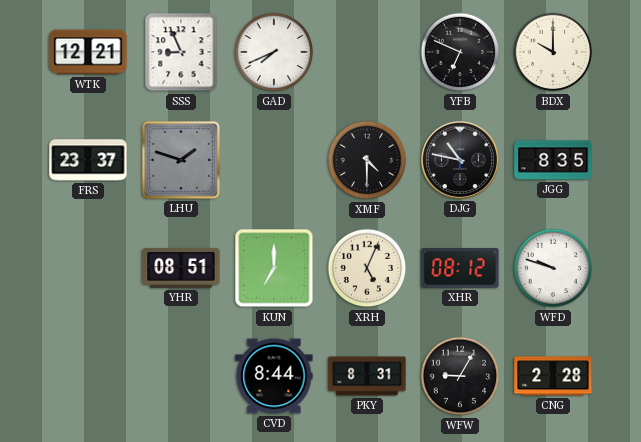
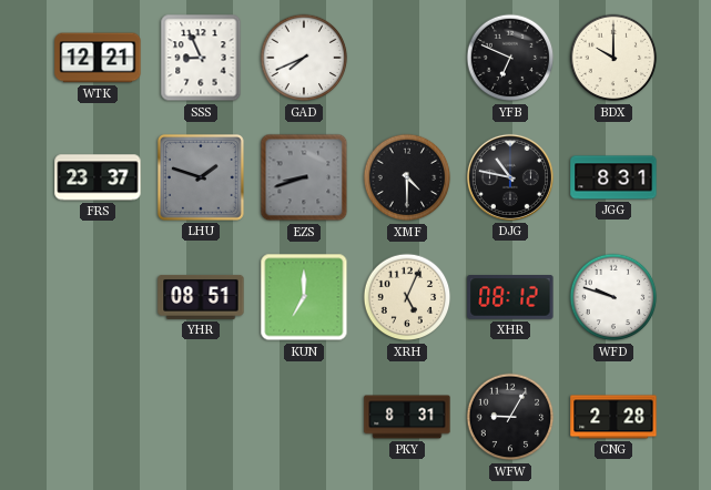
EZS: none -> 8:42
JGG: 8:35 -> 8:31
CVD: 8:44 -> none
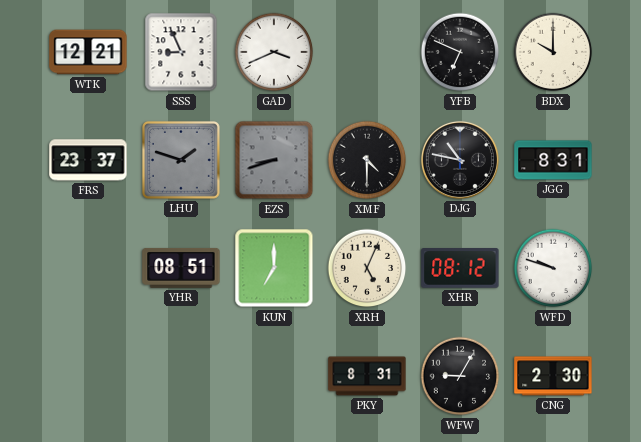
GAD: 7:41 -> 3:41
CNG: 2:28 -> 2:30
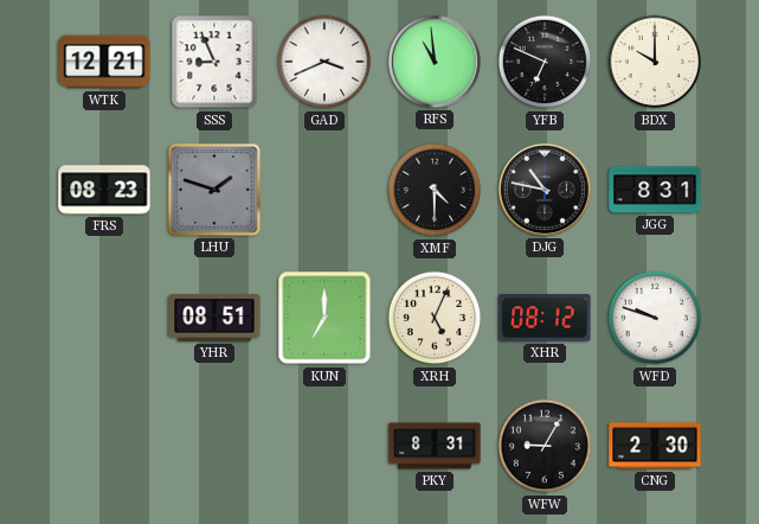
RFS: none -> 10:59
FRS: 23:37 -> 08:23
EZS: 8:42 -> none
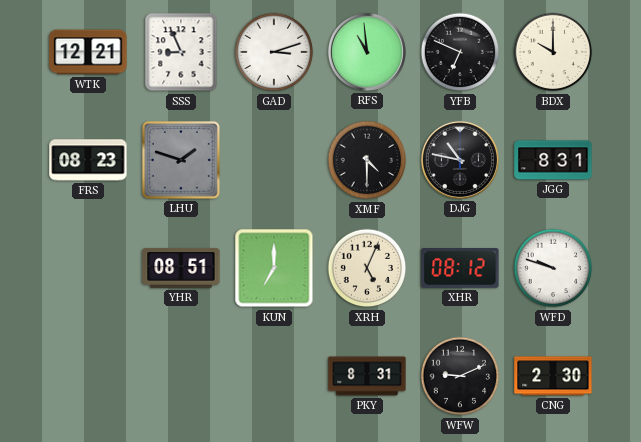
GAD: 3:41 -> 3:12
WFW: 9:05 -> 9:11
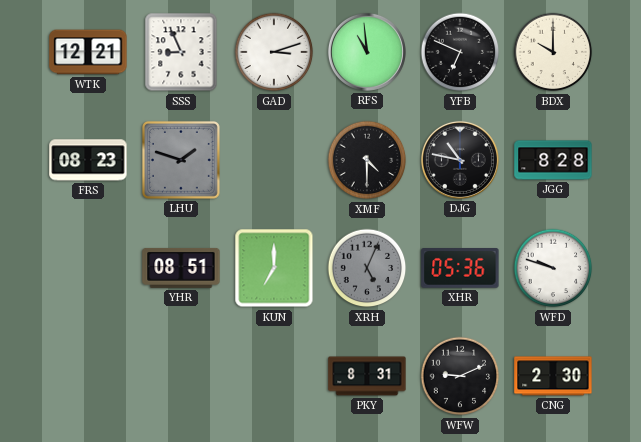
JGG: 8:31 -> 8:28
XRH dial: cream -> grey
XHR: 08:12 -> 05:36
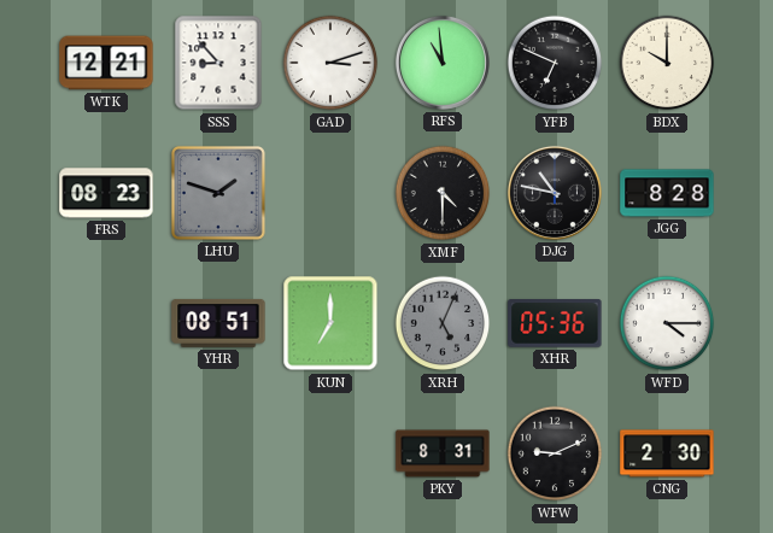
SSS: 8:56 -> 8:53
WFD: 9:48 -> 4:15
